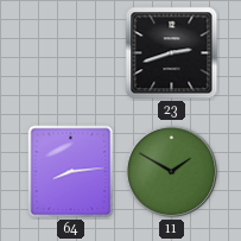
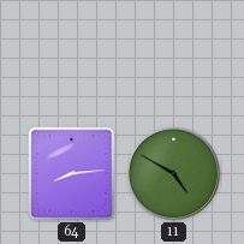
23: 2:42 -> none
11: 1:50 -> 4:50
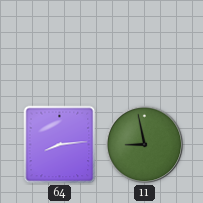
11: 4:50 -> 8:58
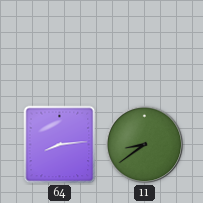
11: 8:58 -> 8:39
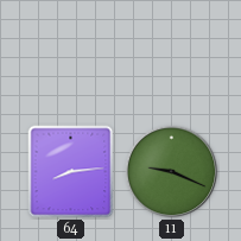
11: 8:39 -> 9:19
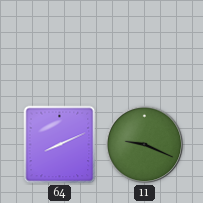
64: 8:14 -> 8:11
